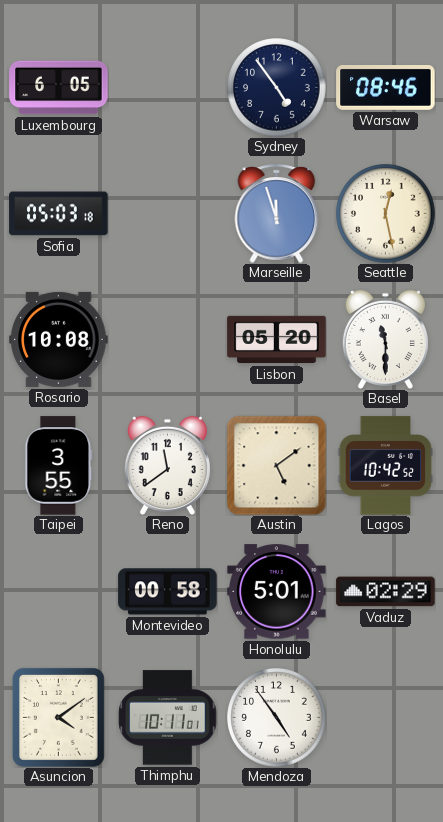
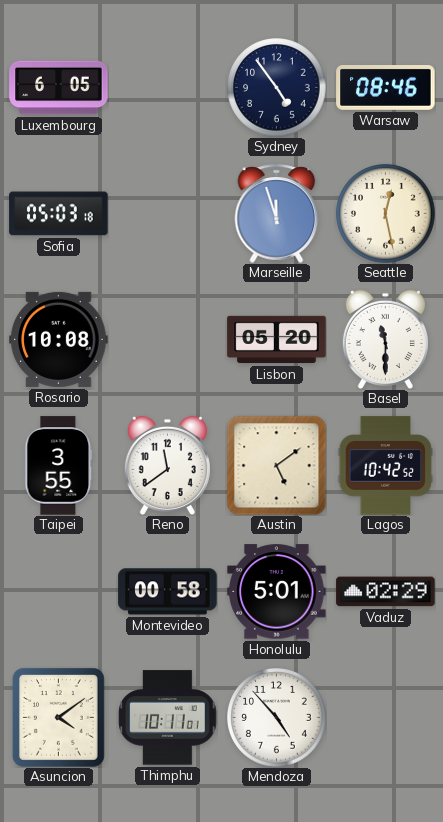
Mendoza: 4:54 -> 4:53
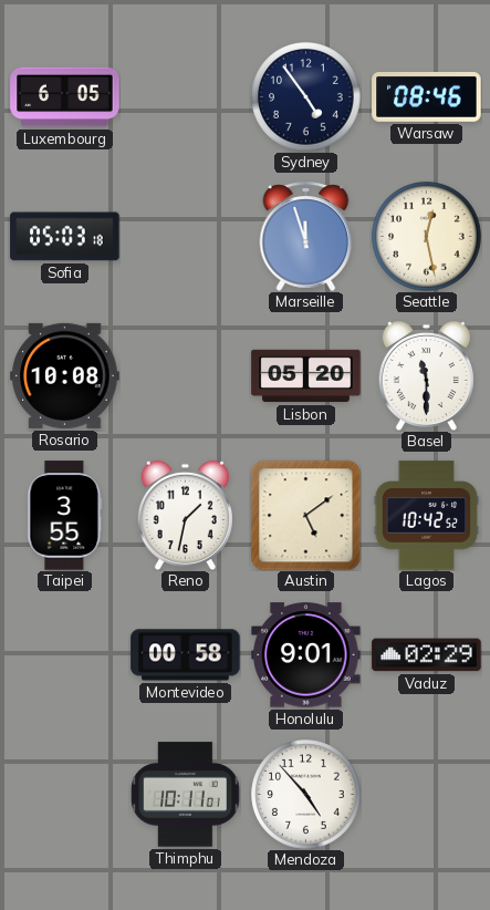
Reno: 11:39 -> 1:32
Honolulu: 5:01 -> 9:01
Asuncion: 4:09 -> none
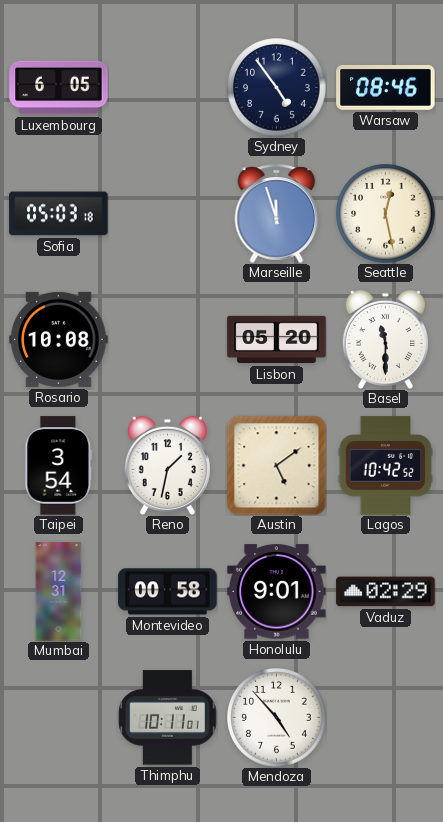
Taipei: 3:55 -> 3:54
Mumbai: none -> 12:31
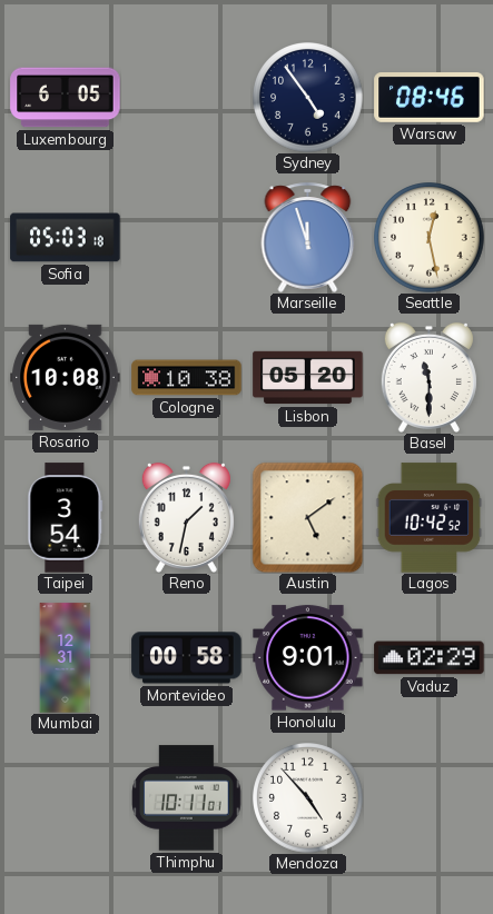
Cologne: none -> 10:38
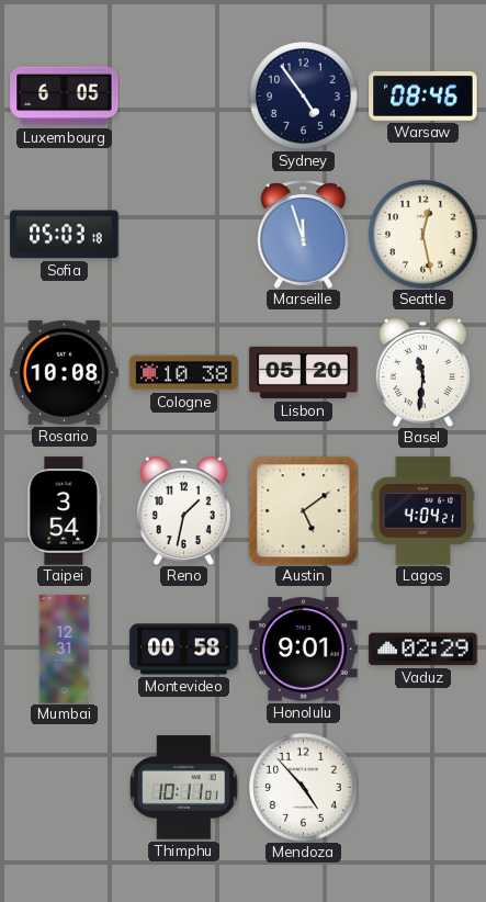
Basel: 11:30 -> 11:31
Lagos: 10:42 -> 4:04
